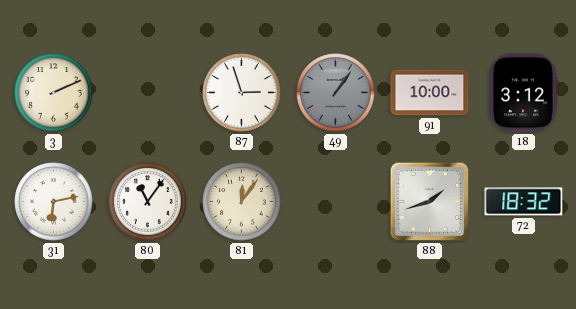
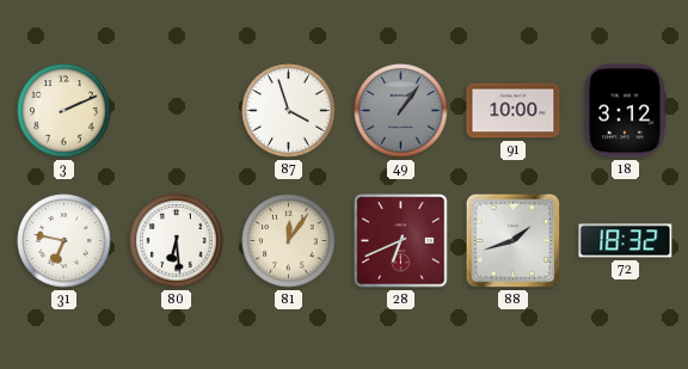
87: 2:57 -> 3:57
31: 6:13 -> 6:47
80: 11:06 -> 6:29
28: none -> 6:41
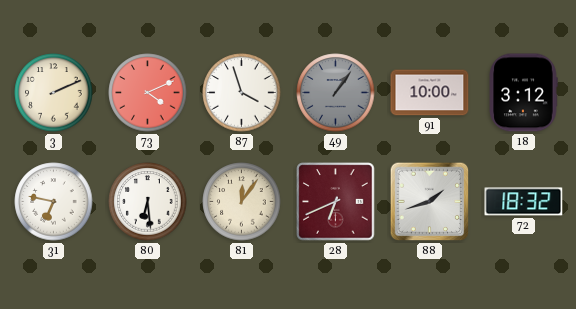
73: none -> 4:11
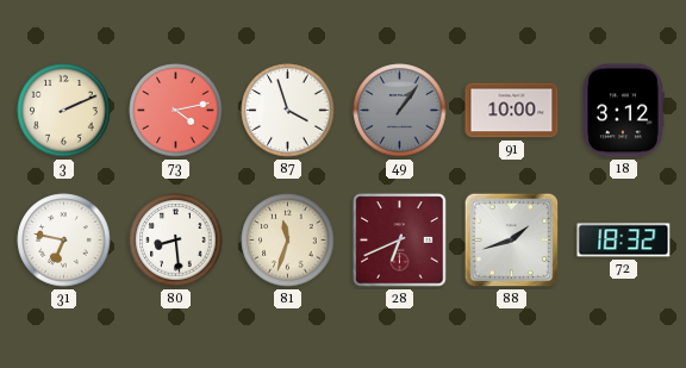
73: 4:11 -> 4:13
80: 6:29 -> 8:29
81: 12:06 -> 11:33
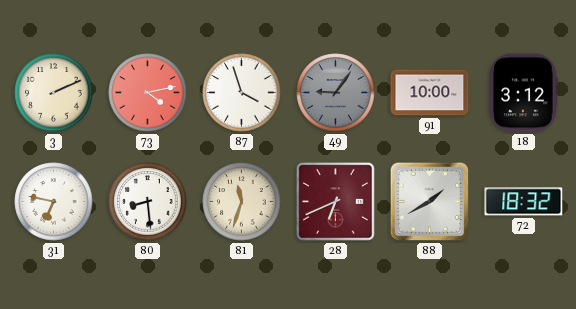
49: 1:06 -> 9:06
88: 1:42 -> 1:40
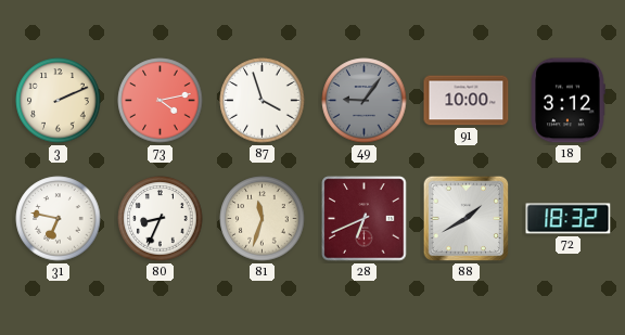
80: 8:29 -> 8:34
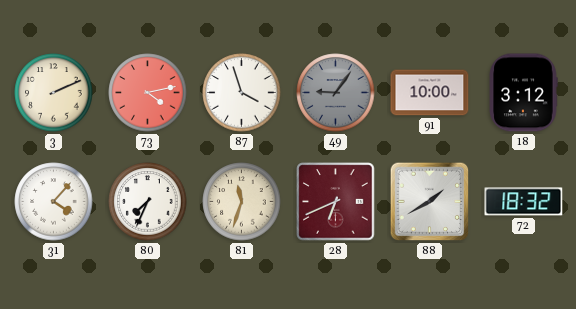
31: 6:47 -> 4:07
80: 8:34 -> 7:34
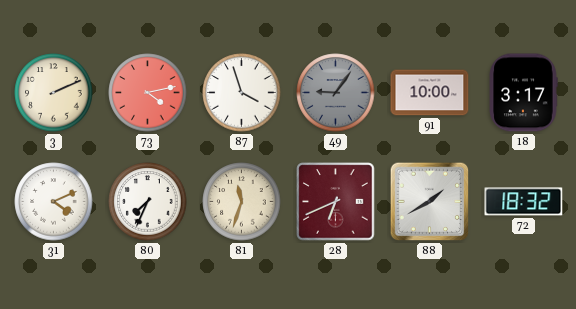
18: 3:12 -> 3:17
31: 4:07 -> 4:11
